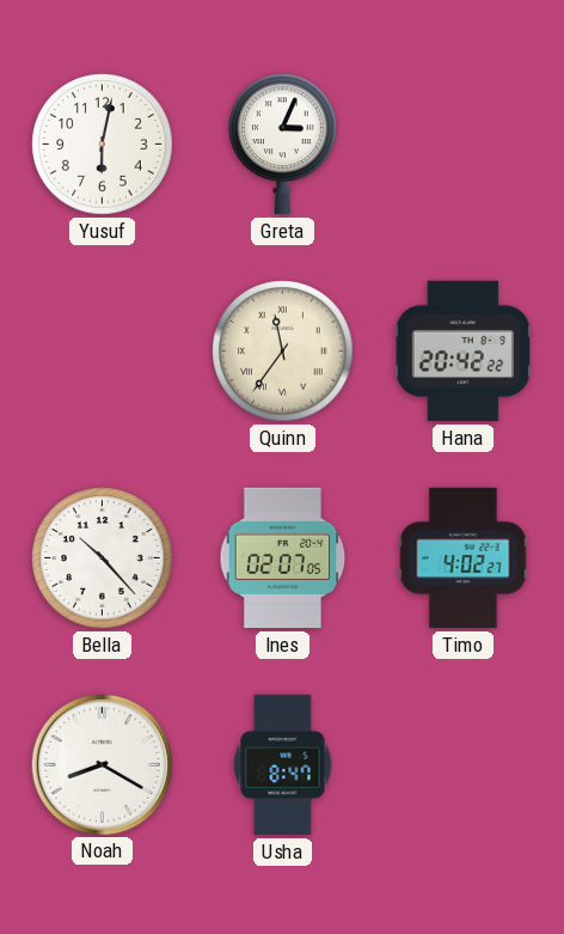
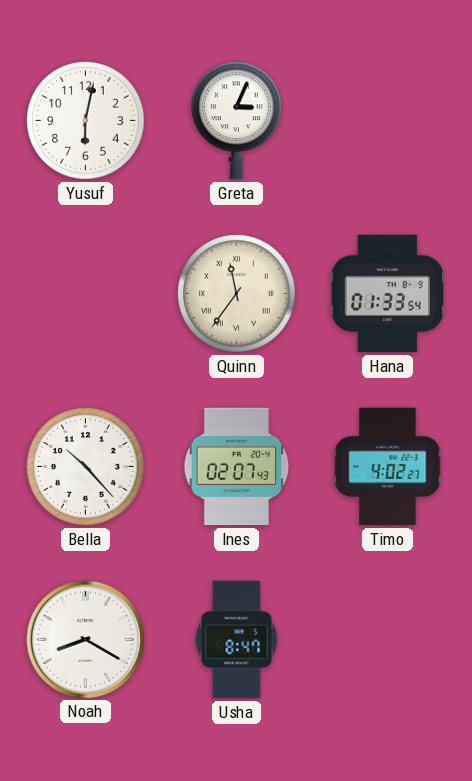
Hana: 20:42 -> 01:33
Ines: 02:07:05 -> 02:07:43
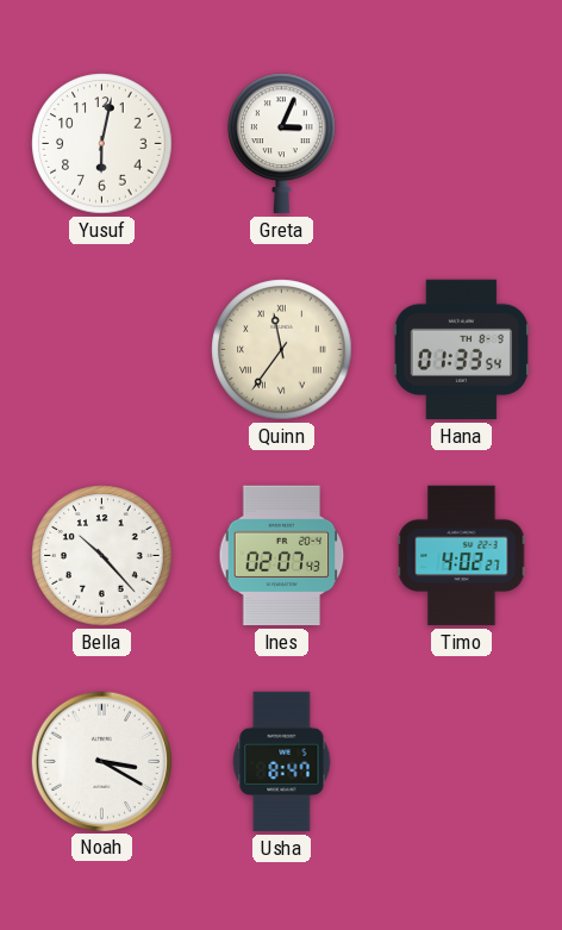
Noah: 8:20 -> 3:20
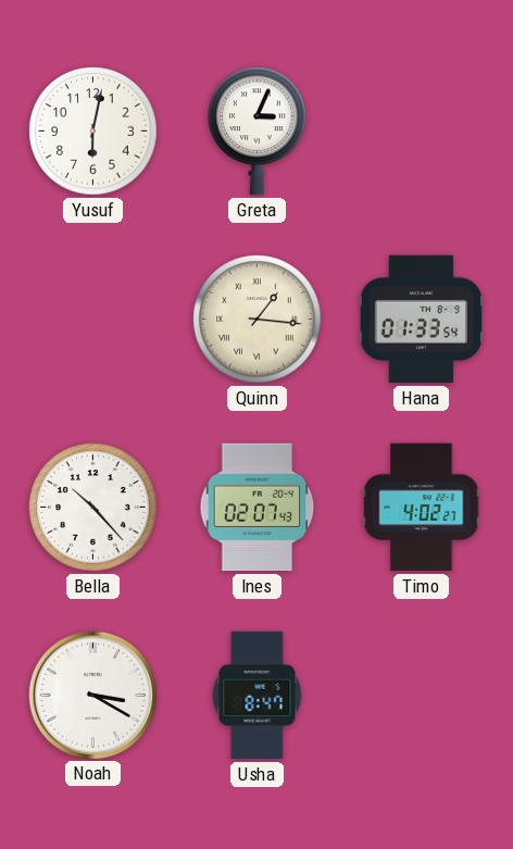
Quinn: 11:36 -> 1:16
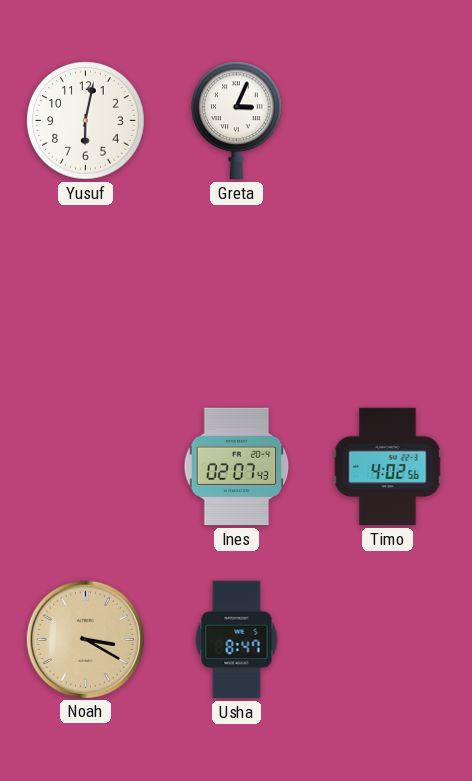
Quinn: 1:16 -> none
Hana: 01:33 -> none
Bella: 10:23 -> none
Timo: 4:02:27 -> 4:02:56
Noah dial: white -> champagne
